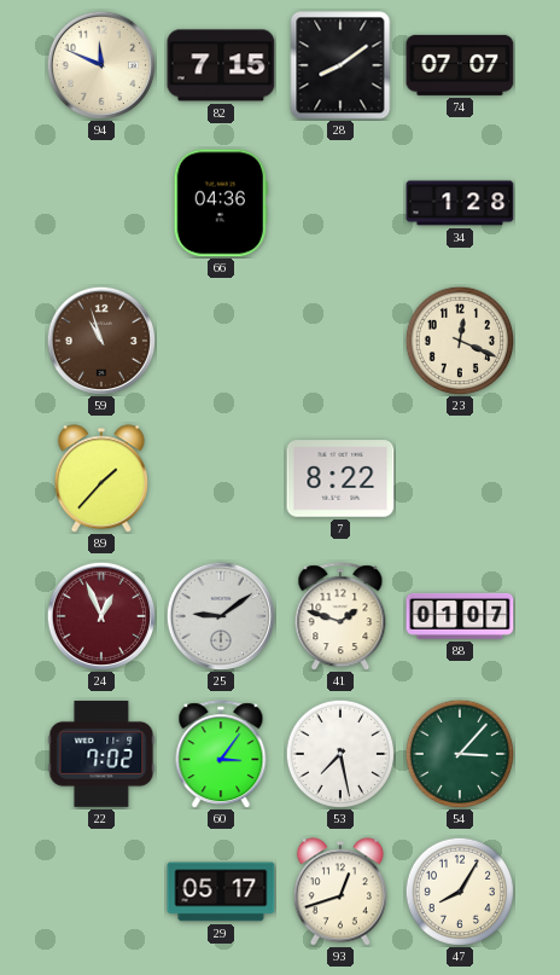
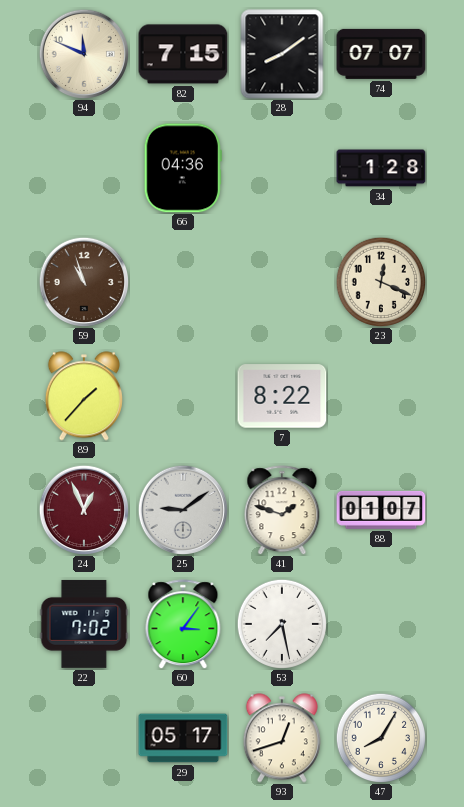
54: 3:07 -> none
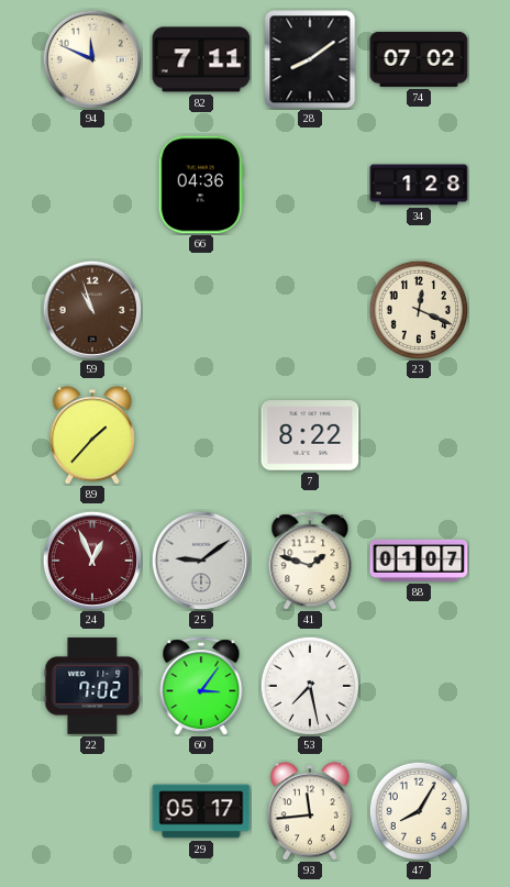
82: 7:15 -> 7:11
74: 07:07 -> 07:02
93: 12:42 -> 11:44
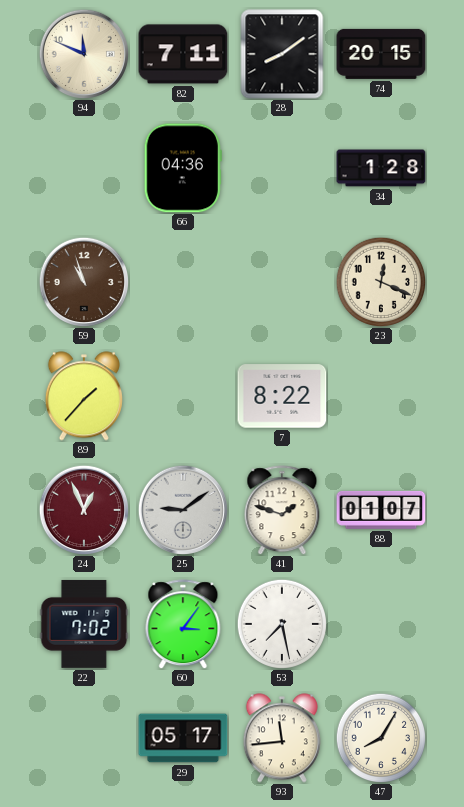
74: 07:02 -> 20:15
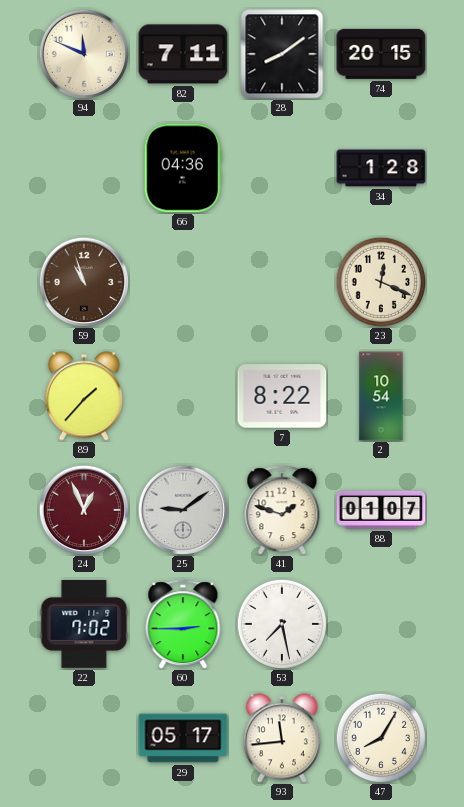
2: none -> 10:54
60: 3:06 -> 2:45
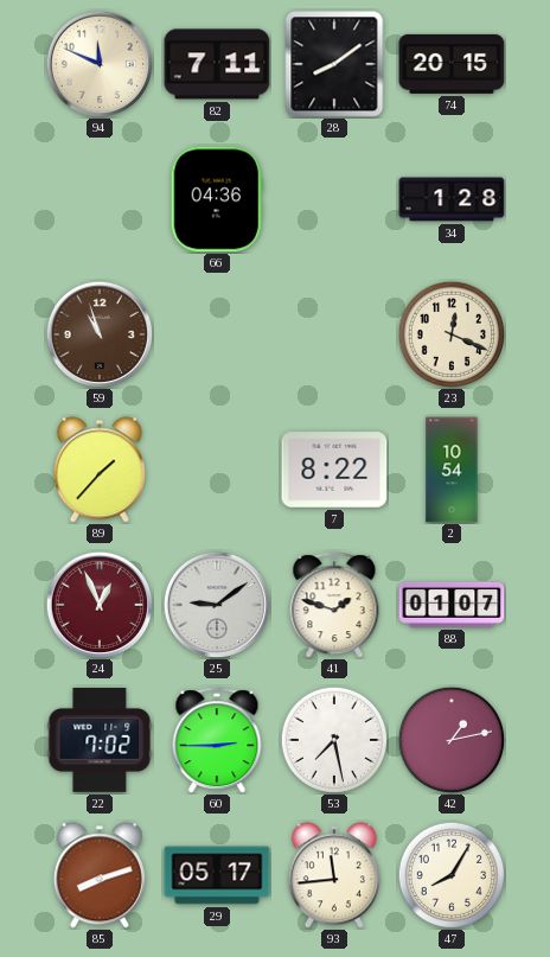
42: none -> 1:13
85: none -> 8:12
